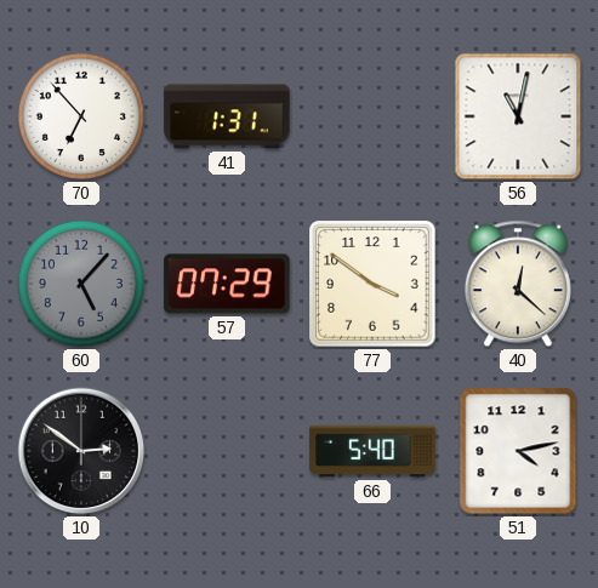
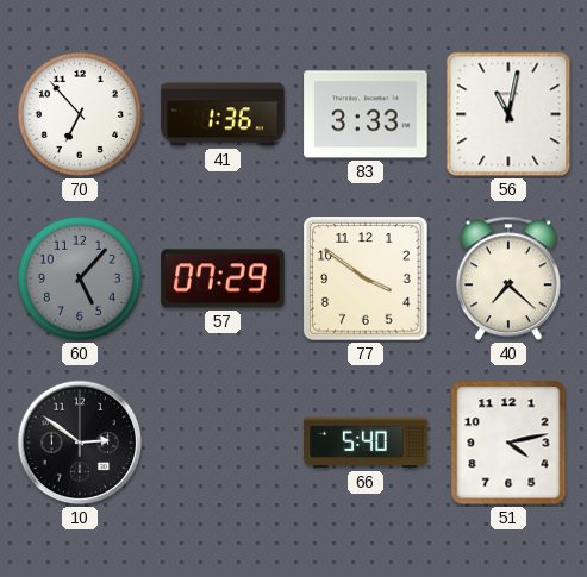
41: 1:31 -> 1:36
83: none -> 3:33
40: 12:22 -> 7:22
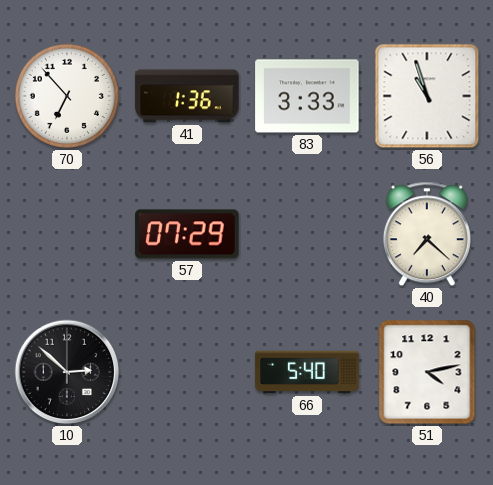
56: 11:02 -> 10:57
60: 5:07 -> none
77: 3:51 -> none
10: 2:51 -> 2:52
